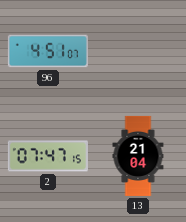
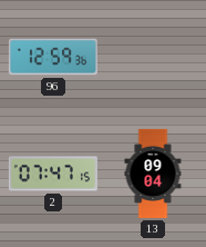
96: 4:51 -> 12:59
13: 21:04 -> 09:04
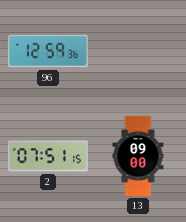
2: 07:47 -> 07:51
13: 09:04 -> 09:00
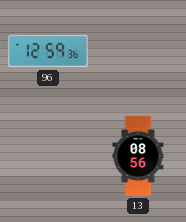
2: 07:51 -> none
13: 09:00 -> 08:56
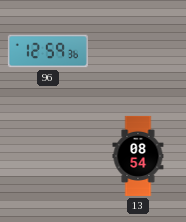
13: 08:56 -> 08:54
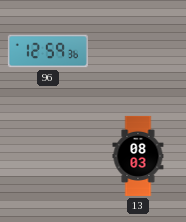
13: 08:54 -> 08:03
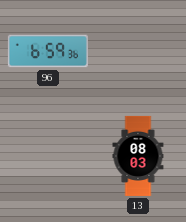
96: 12:59 -> 6:59
